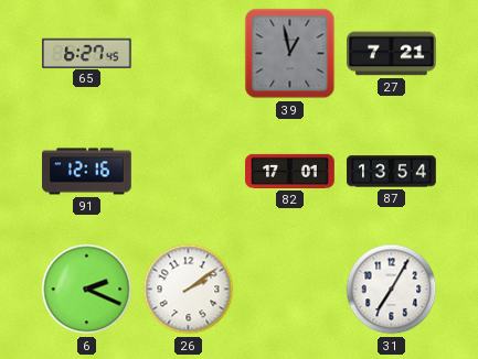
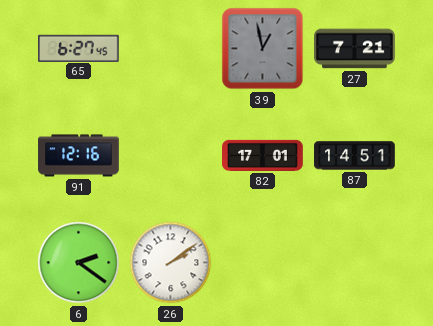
87: 13:54 -> 14:51
6: 2:19 -> 2:21
31: 7:05 -> none
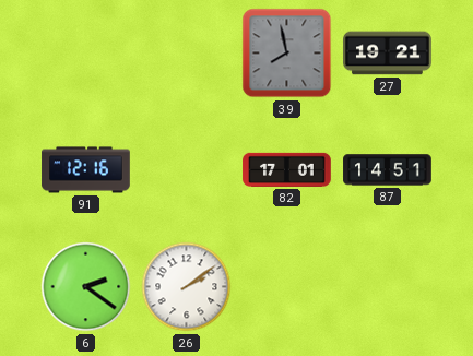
65: 6:27 -> none
39: 12:58 -> 7:58
27: 7:21 -> 19:21
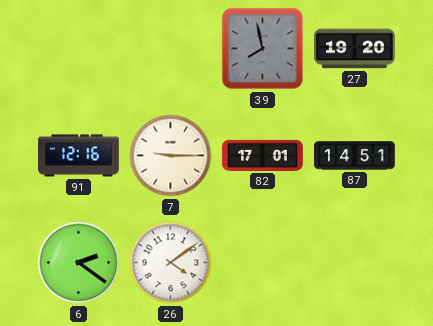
27: 19:21 -> 19:20
7: none -> 9:15
26: 2:09 -> 4:09
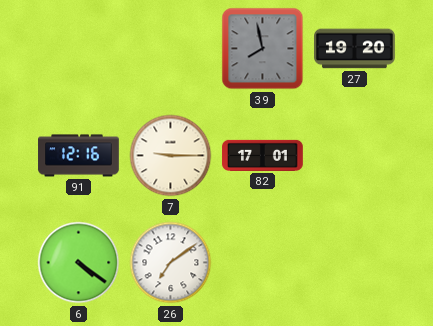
87: 14:51 -> none
6: 2:21 -> 4:21
26: 4:09 -> 7:09
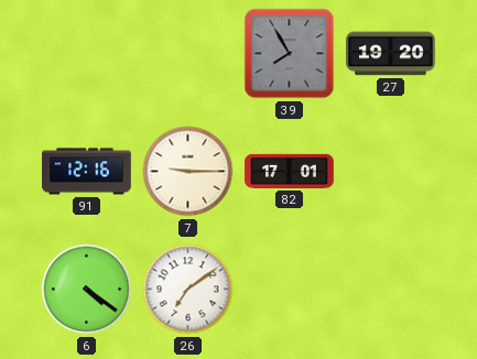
39: 7:58 -> 7:55
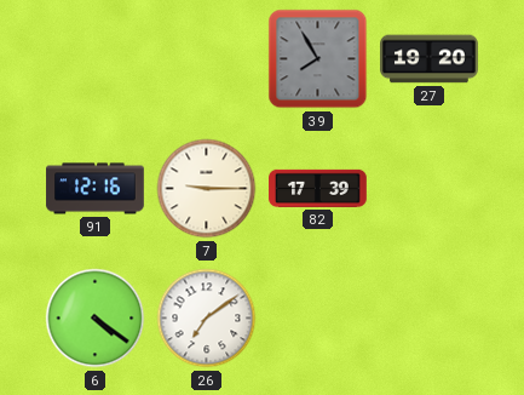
82: 17:01 -> 17:39
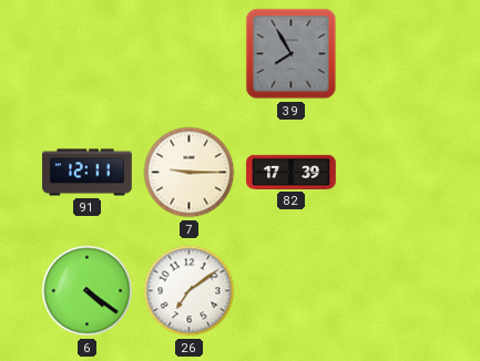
27: 19:20 -> none
91: 12:16 -> 12:11
